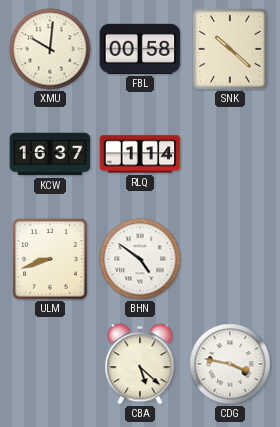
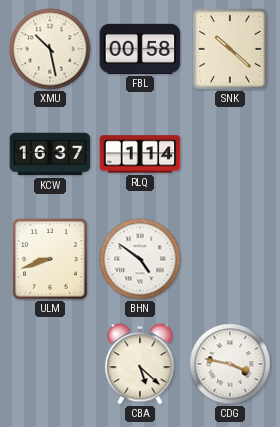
XMU: 10:01 -> 10:28
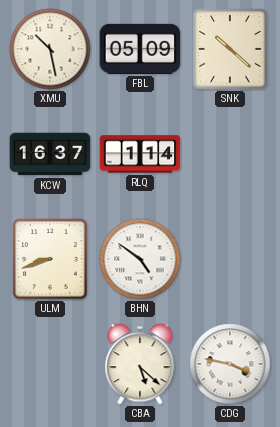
FBL: 00:58 -> 05:09
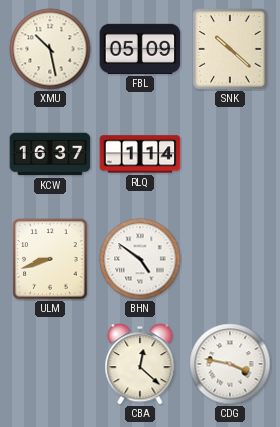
CBA: 5:22 -> 12:22
